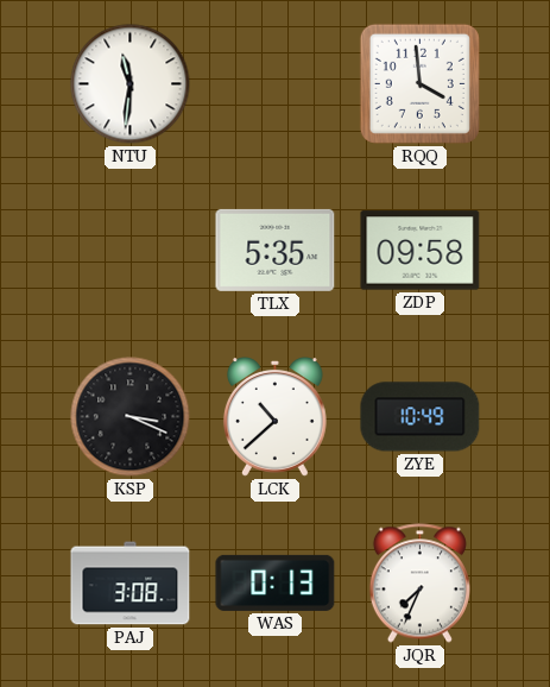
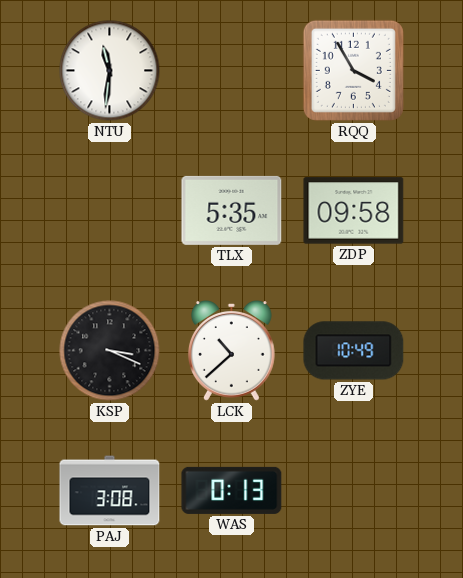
RQQ: 3:59 -> 3:55
JQR: 7:34 -> none
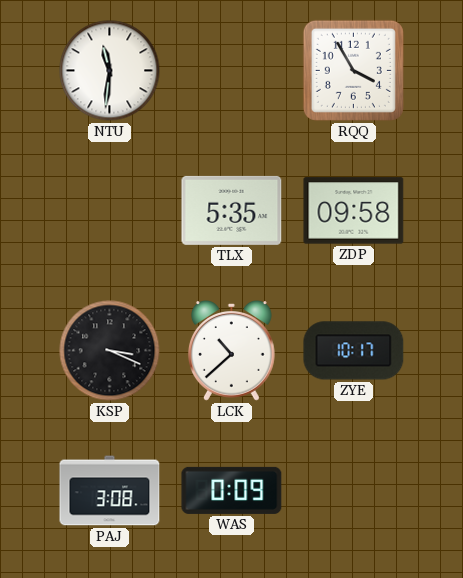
ZYE: 10:49 -> 10:17
WAS: 0:13 -> 0:09
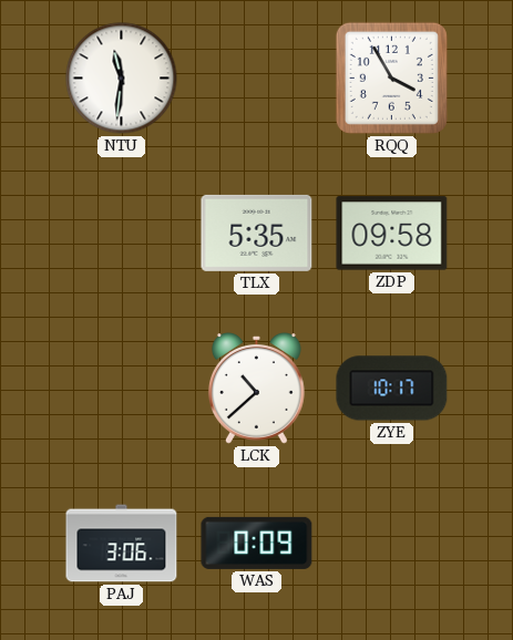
KSP: 3:19 -> none
PAJ: 3:08 -> 3:06
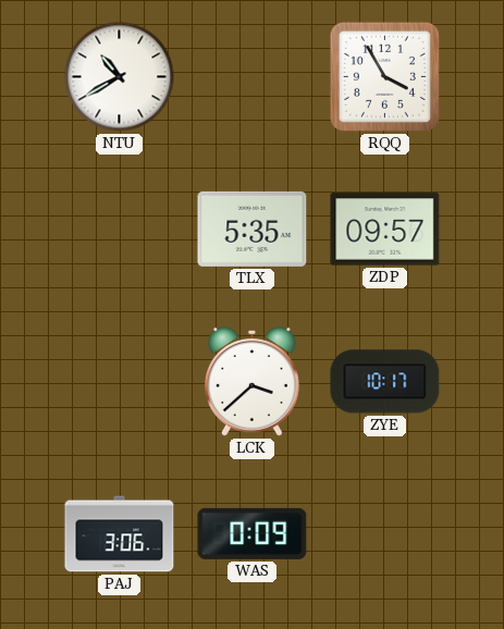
NTU: 11:31 -> 10:40
ZDP: 09:58 -> 09:57
LCK: 10:38 -> 3:38
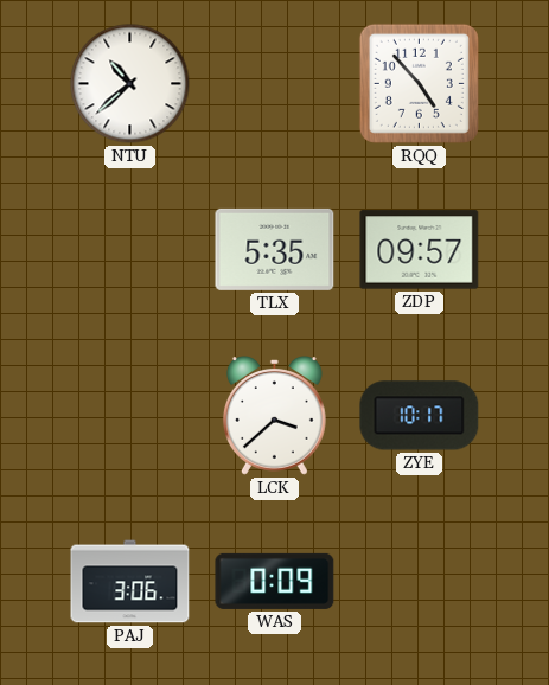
NTU: 10:40 -> 10:38
RQQ: 3:55 -> 4:53
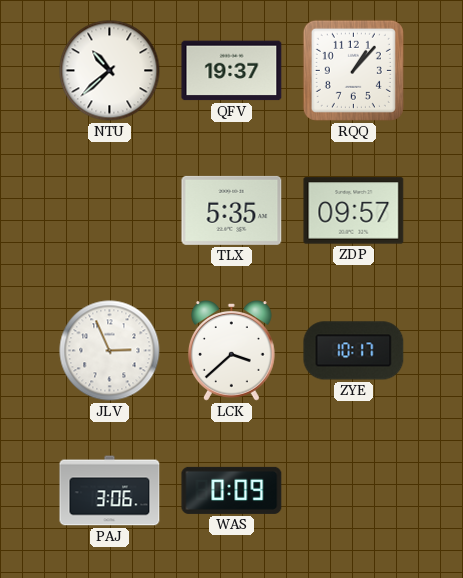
QFV: none -> 19:37
RQQ: 4:53 -> 1:07
JLV: none -> 2:56
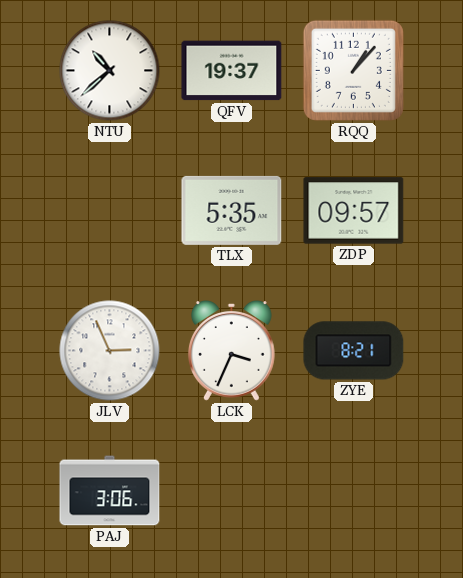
LCK: 3:38 -> 3:34
ZYE: 10:17 -> 8:21
WAS: 0:09 -> none
